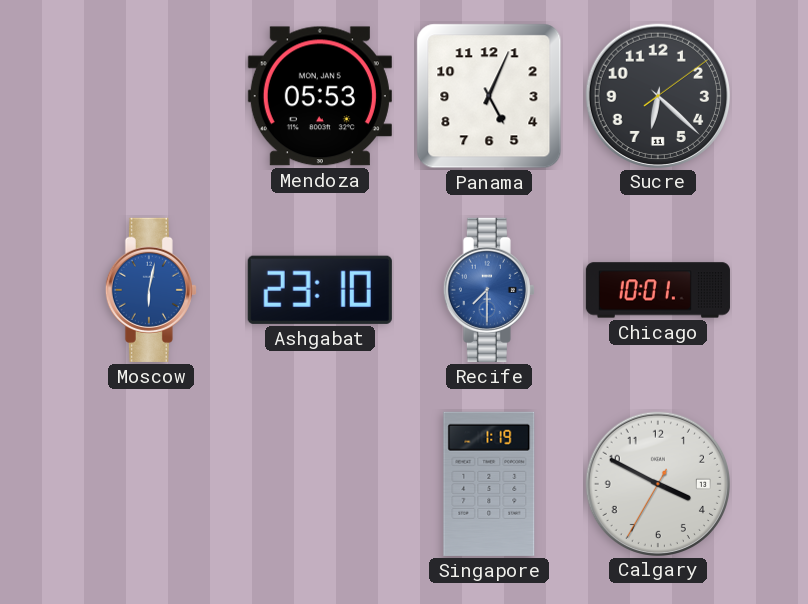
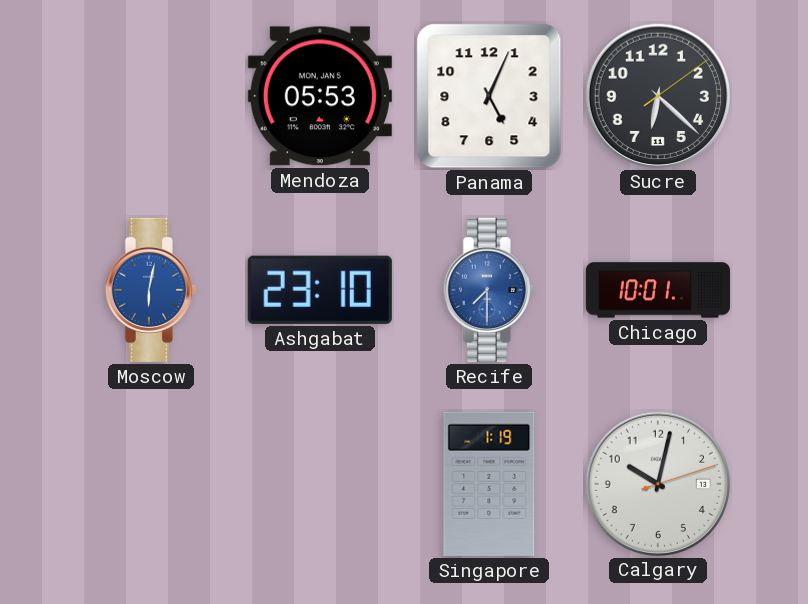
Calgary: 3:49 -> 10:02
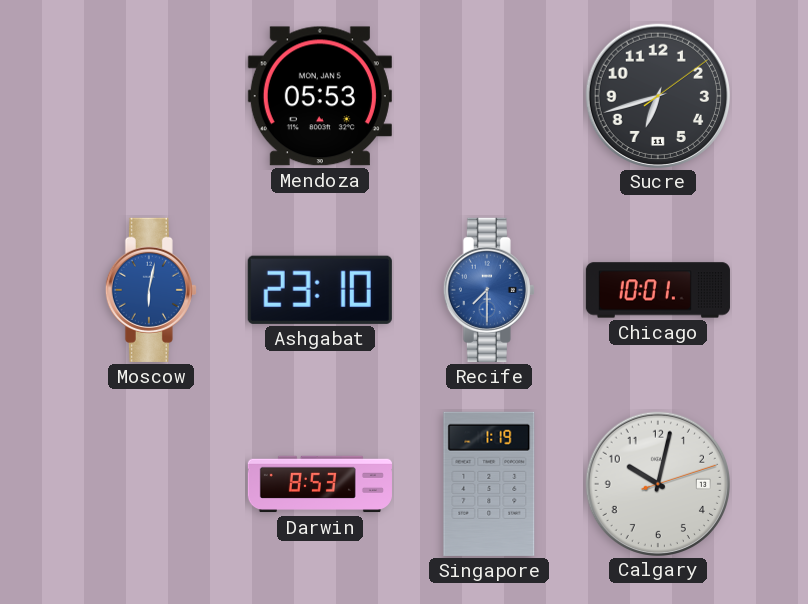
Panama: 5:04 -> none
Sucre: 6:22 -> 6:42
Darwin: none -> 8:53
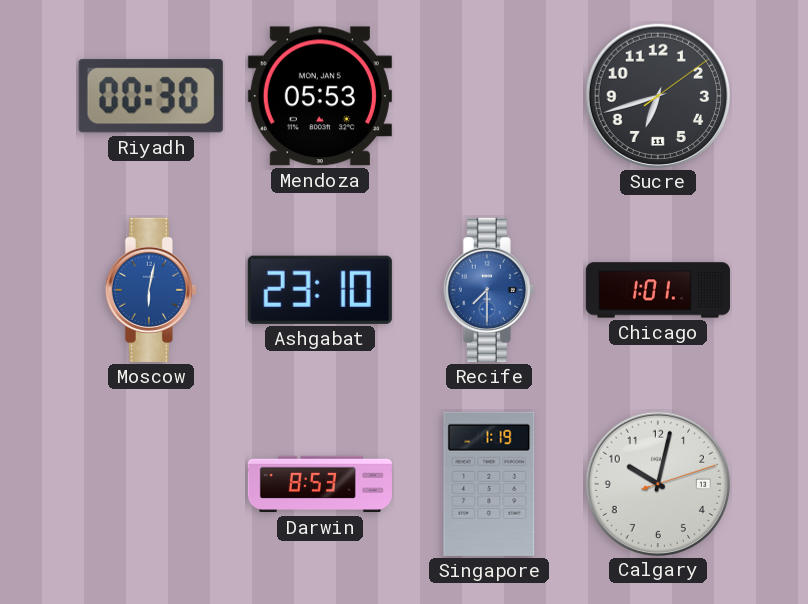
Riyadh: none -> 00:30
Chicago: 10:01 -> 1:01
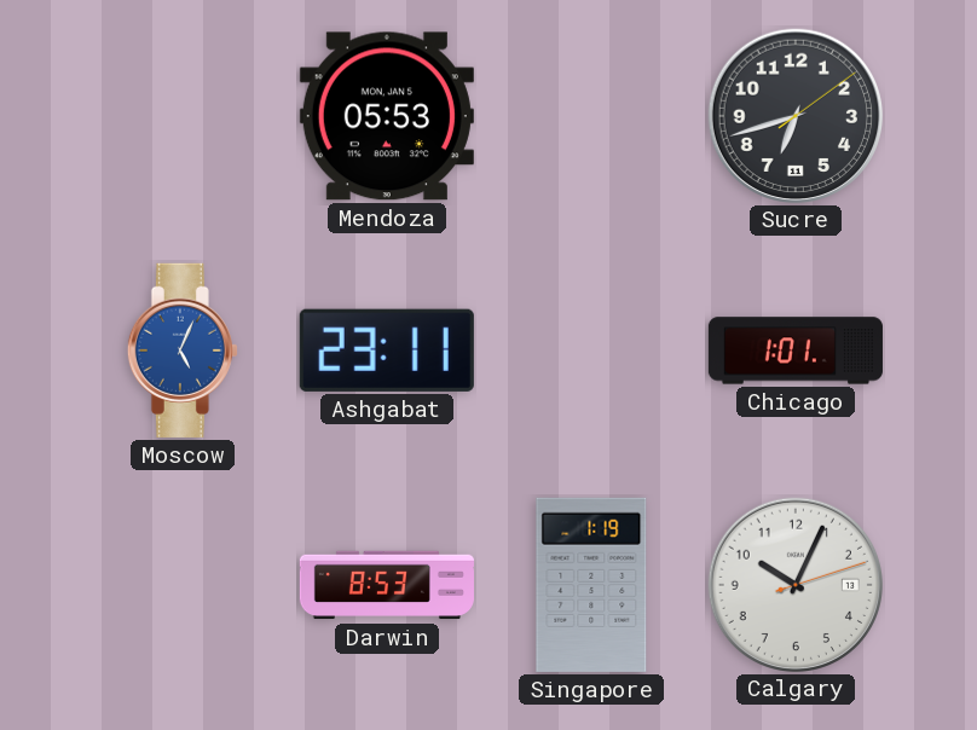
Riyadh: 00:30 -> none
Moscow: 6:02 -> 5:04
Ashgabat: 23:10 -> 23:11
Recife: 7:30 -> none
Calgary: 10:02 -> 10:04
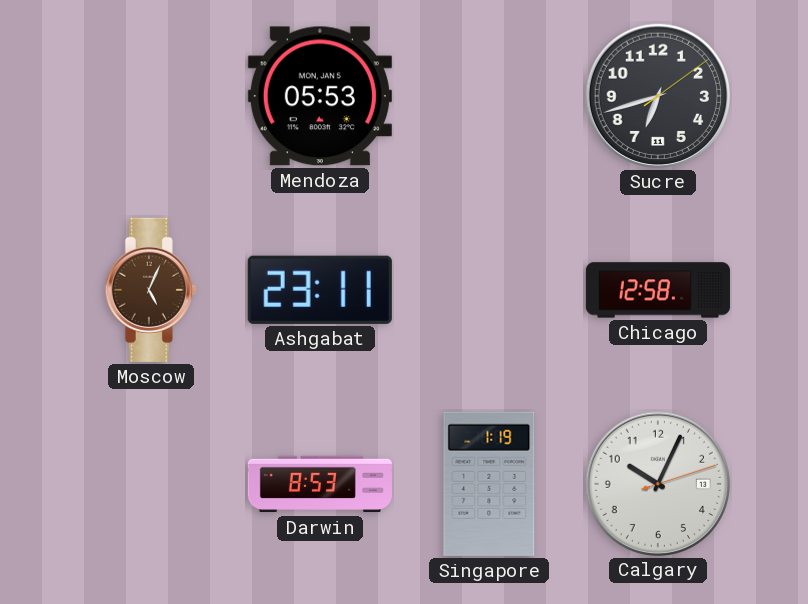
Moscow dial: blue -> brown
Chicago: 1:01 -> 12:58
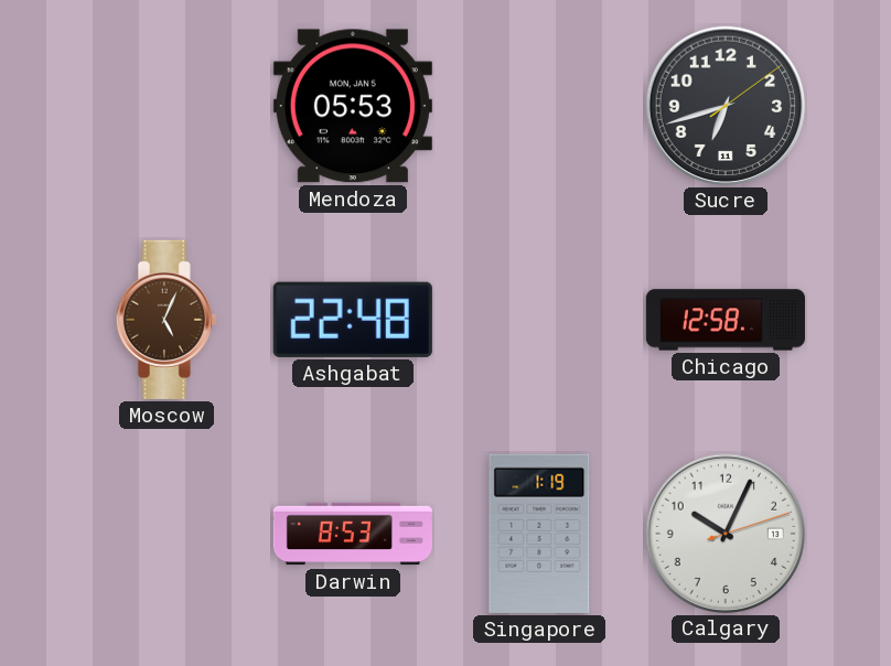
Ashgabat: 23:11 -> 22:48
